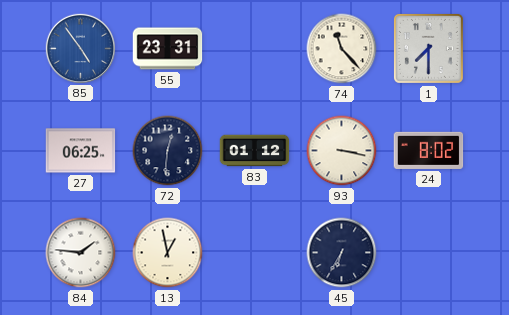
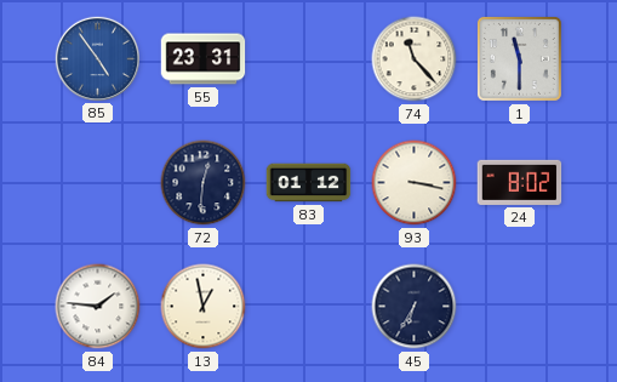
1: 7:30 -> 11:30
27: 06:25 -> none
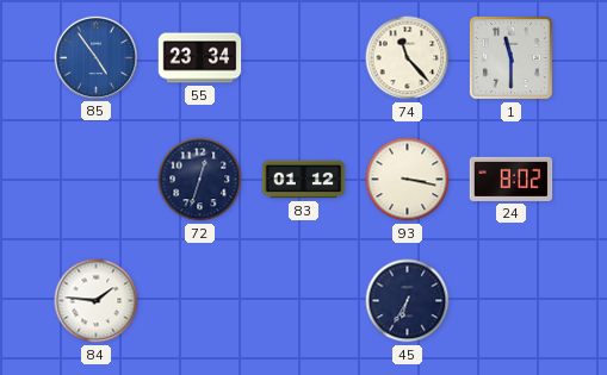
55: 23:31 -> 23:34
72: 12:31 -> 12:33
13: 12:58 -> none
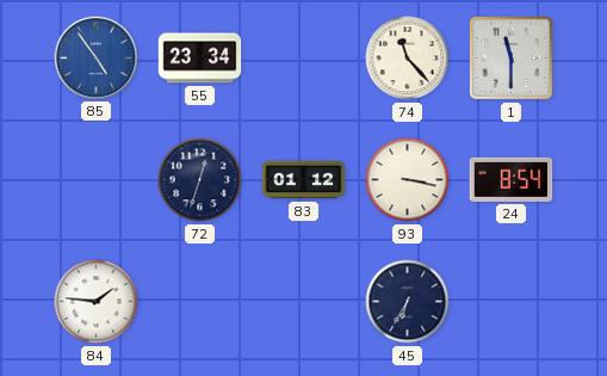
24: 8:02 -> 8:54
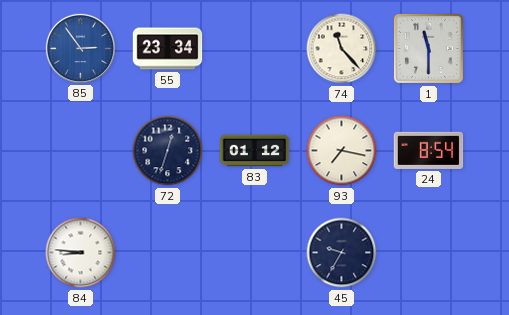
85: 4:54 -> 2:54
93: 3:17 -> 7:17
84: 1:46 -> 8:46
45: 6:35 -> 9:35
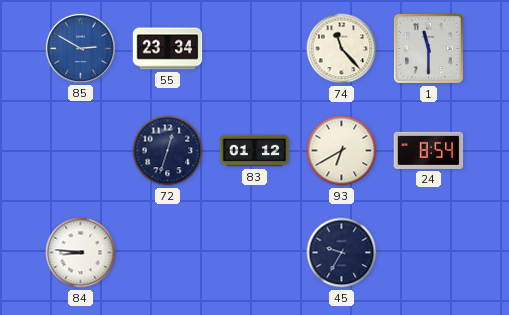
85: 2:54 -> 2:50
93: 7:17 -> 6:40
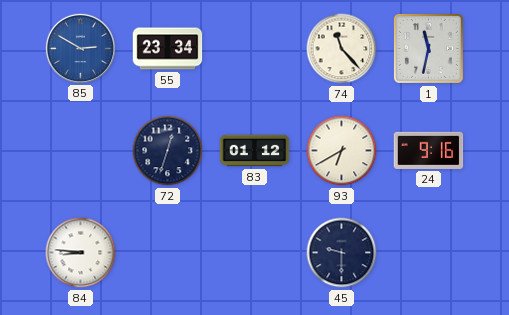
1: 11:30 -> 11:32
24: 8:54 -> 9:16
45: 9:35 -> 9:30
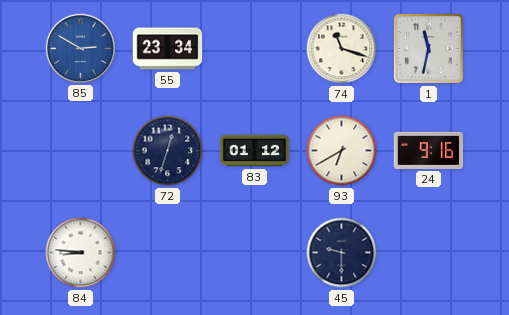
74: 11:23 -> 11:18
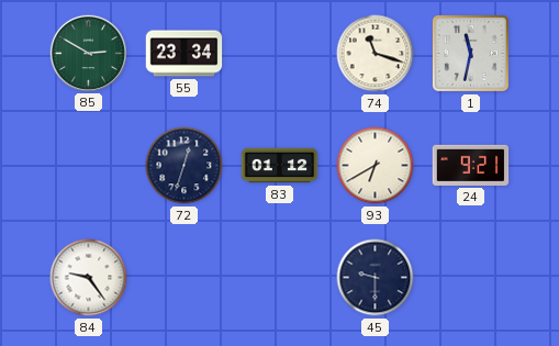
85 dial: blue -> green
24: 9:16 -> 9:21
84: 8:46 -> 9:24
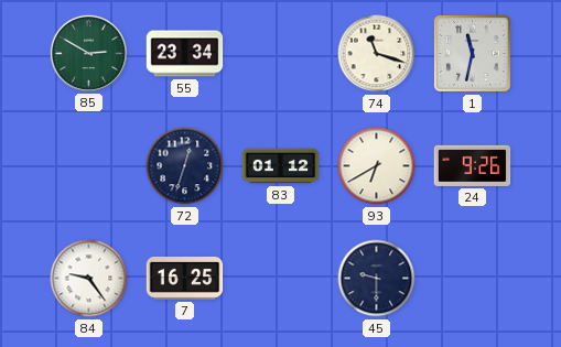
24: 9:21 -> 9:26
7: none -> 16:25
